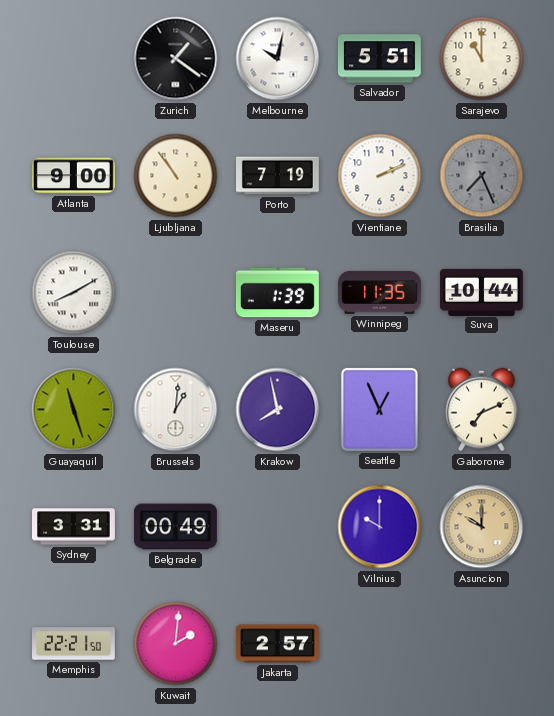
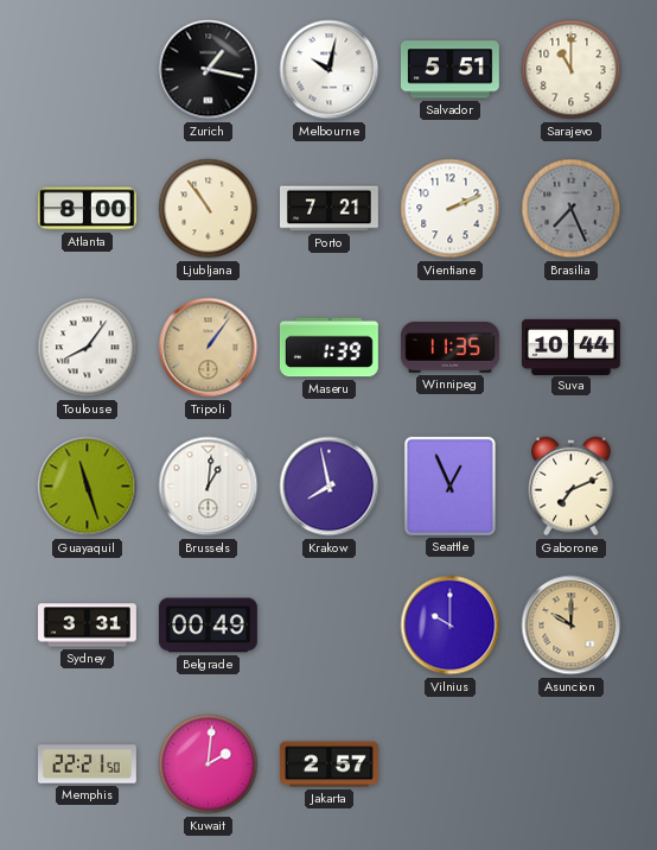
Zurich: 1:21 -> 1:17
Atlanta: 9:00 -> 8:00
Porto: 7:19 -> 7:21
Toulouse: 8:10 -> 8:06
Tripoli: none -> 1:06
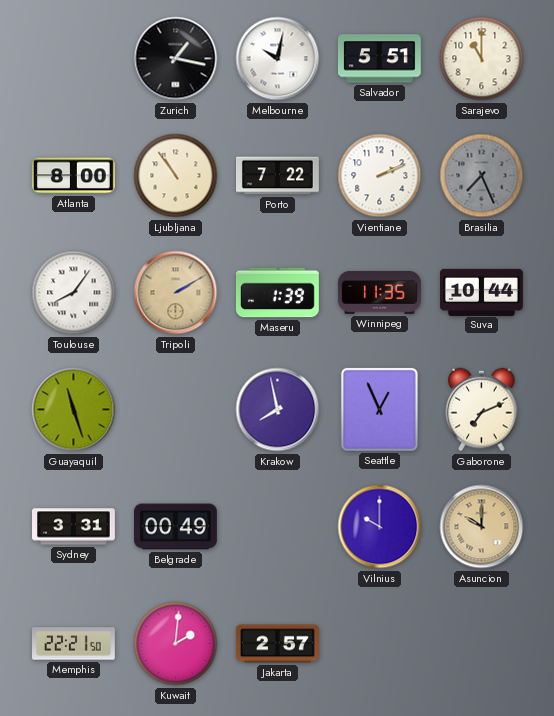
Porto: 7:21 -> 7:22
Tripoli: 1:06 -> 2:10
Brussels: 1:01 -> none
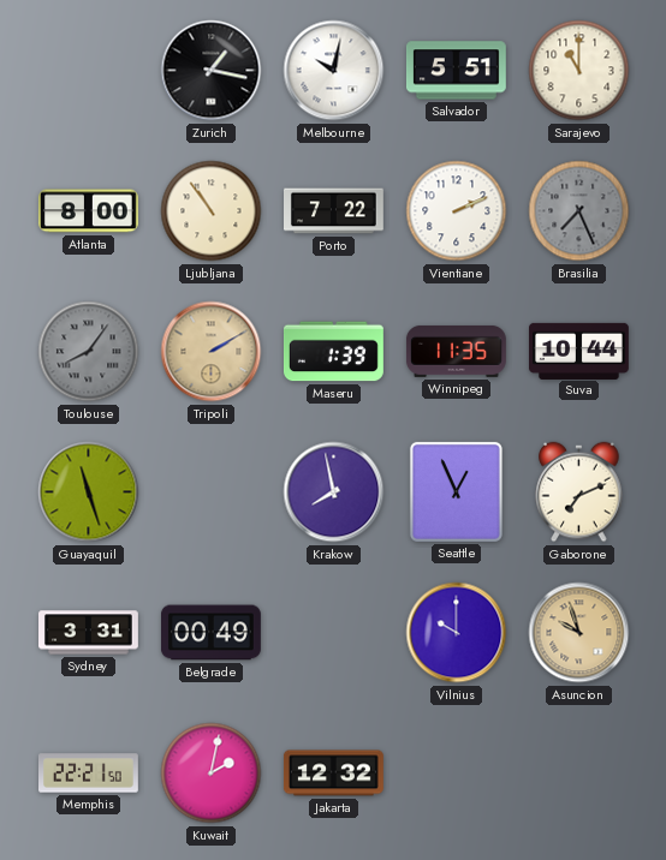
Toulouse dial: white -> grey
Asuncion: 10:00 -> 9:57
Kuwait: 2:01 -> 2:02
Jakarta: 2:57 -> 12:32
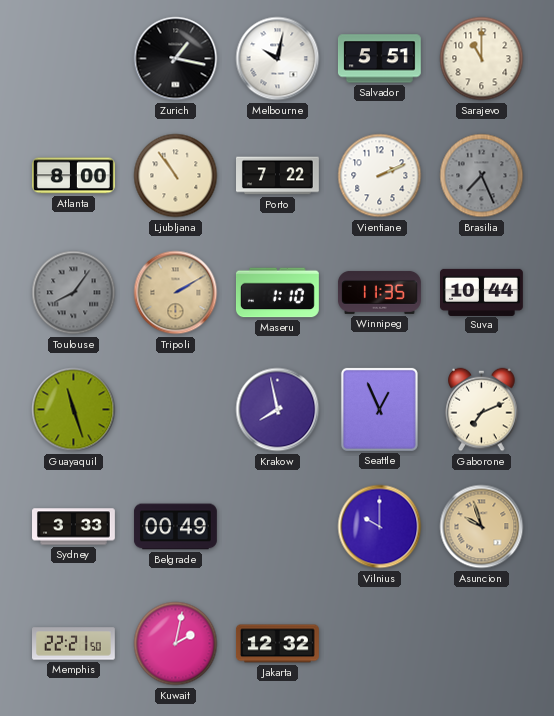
Maseru: 1:39 -> 1:10
Sydney: 3:31 -> 3:33
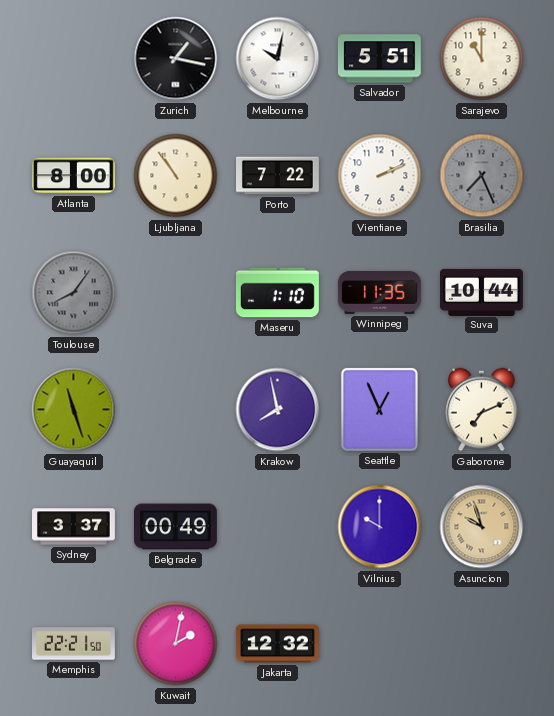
Tripoli: 2:10 -> none
Sydney: 3:33 -> 3:37
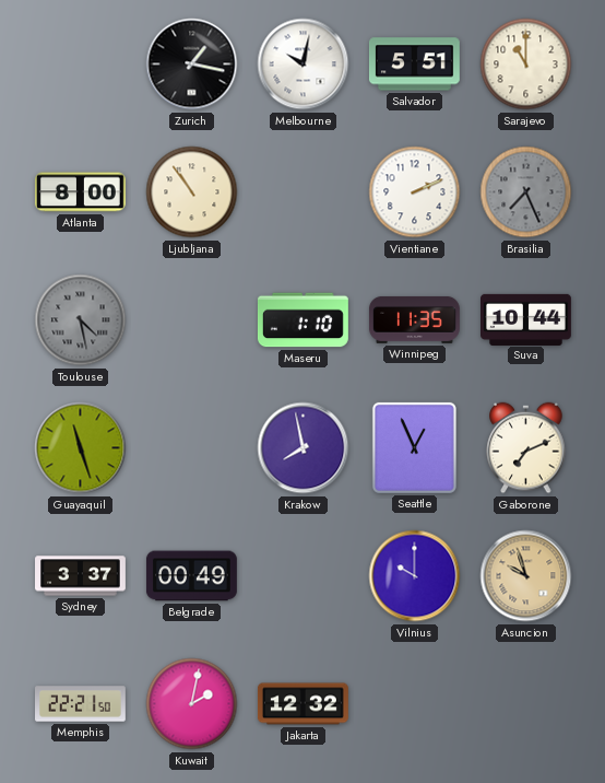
Porto: 7:22 -> none
Toulouse: 8:06 -> 4:28
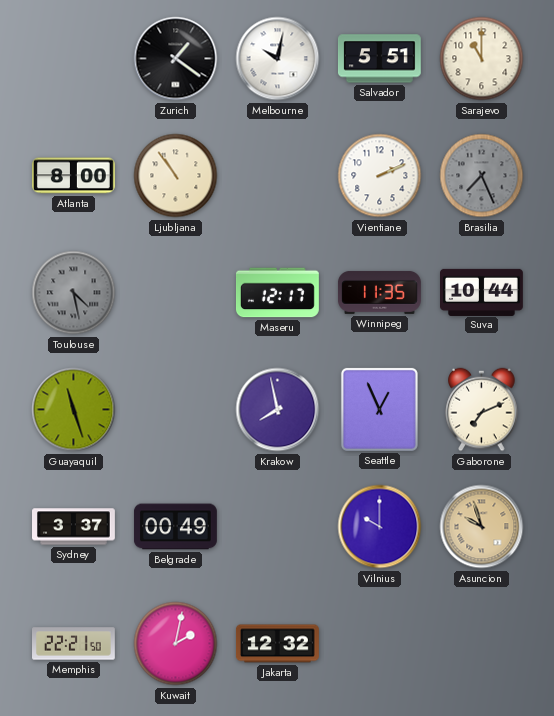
Zurich: 1:17 -> 1:21
Maseru: 1:10 -> 12:17
